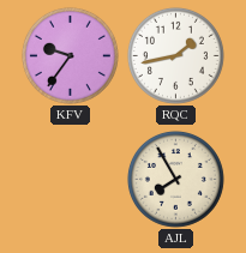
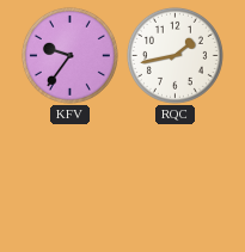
AJL: 7:55 -> none
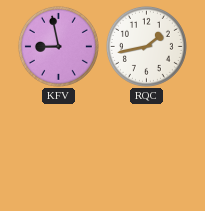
KFV: 9:36 -> 8:58
